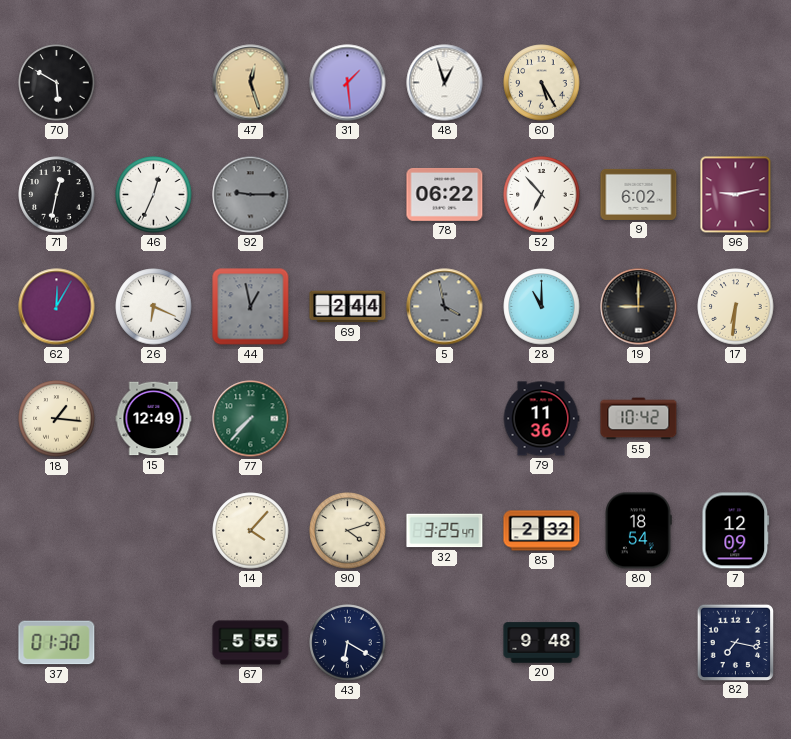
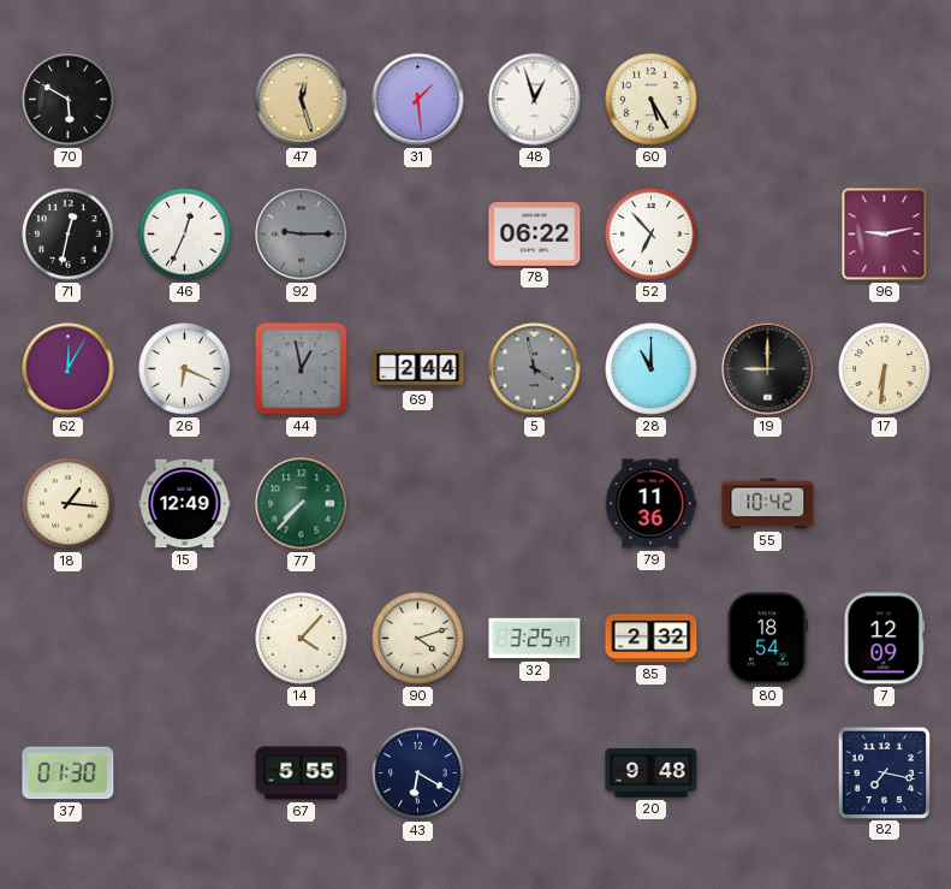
9: 6:02 -> none
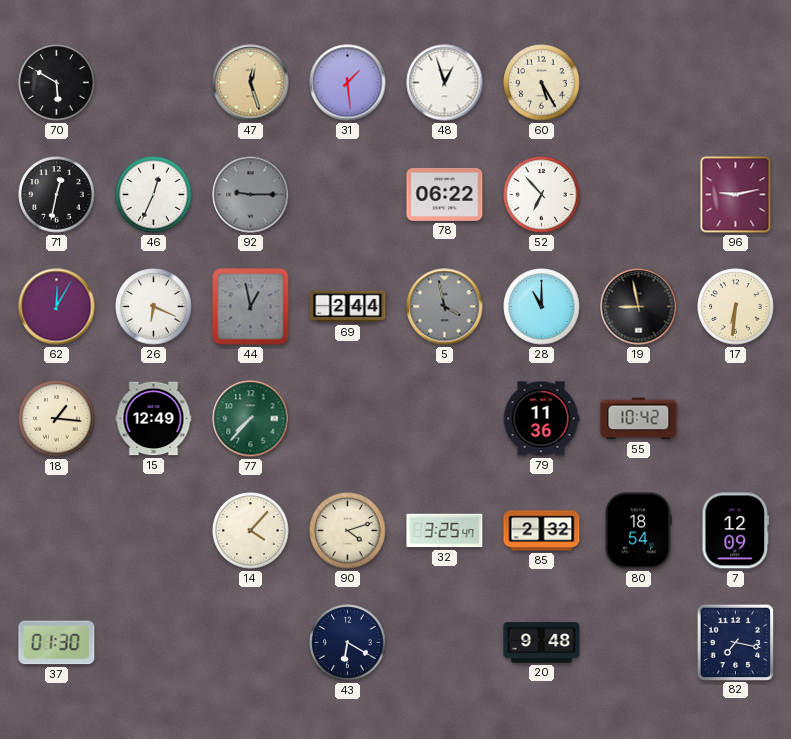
19: 9:00 -> 8:58
67: 5:55 -> none
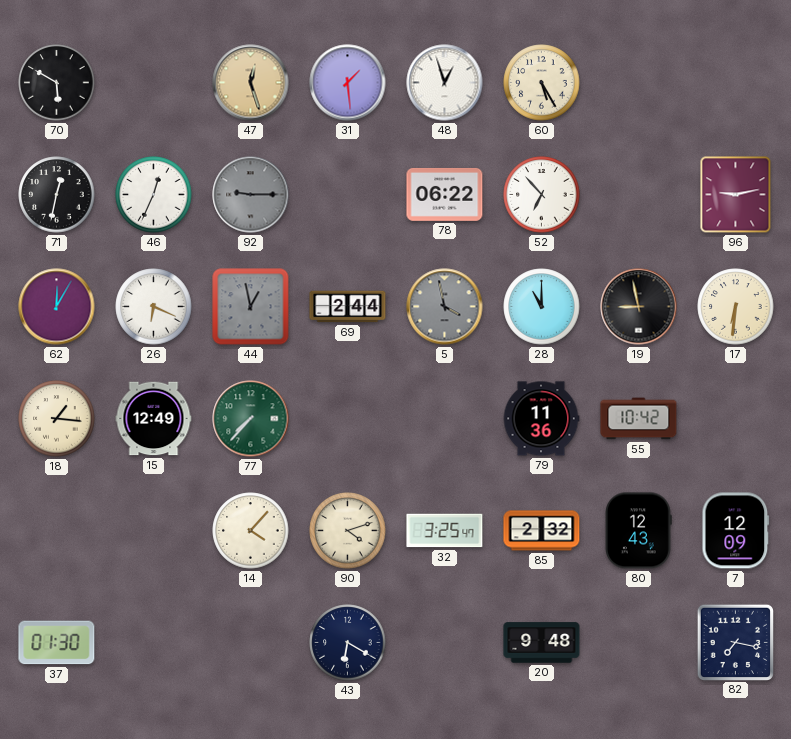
80: 18:54 -> 12:43
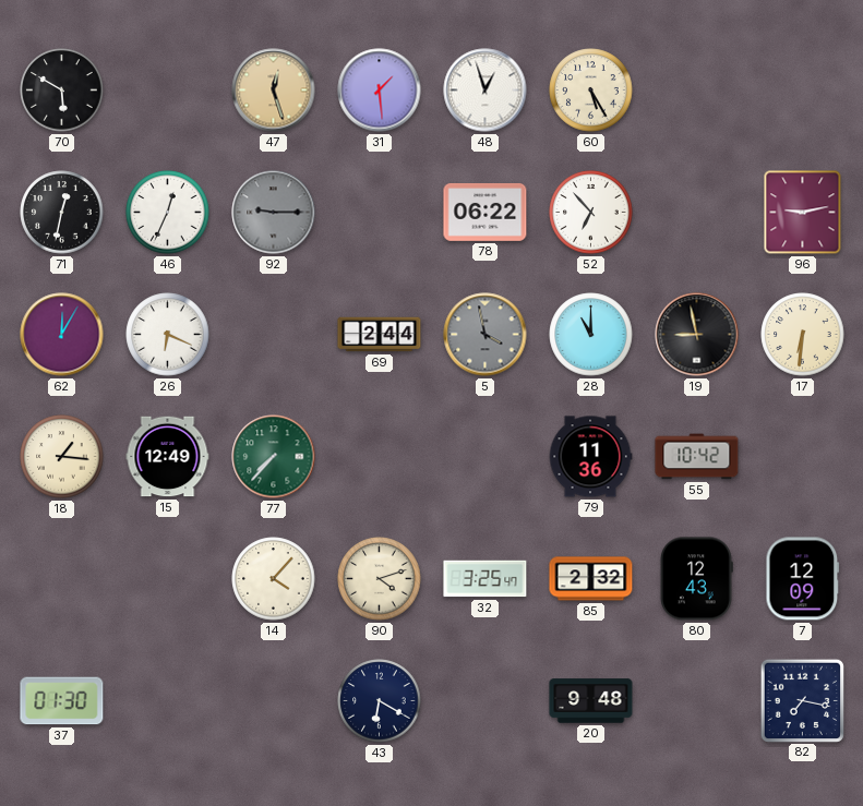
44: 12:58 -> none
